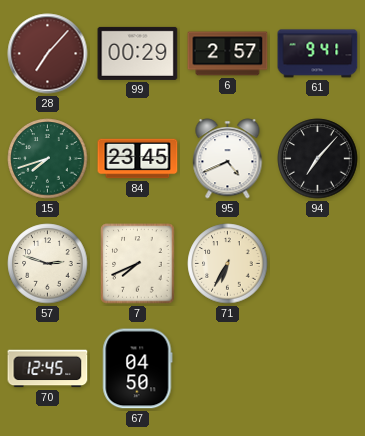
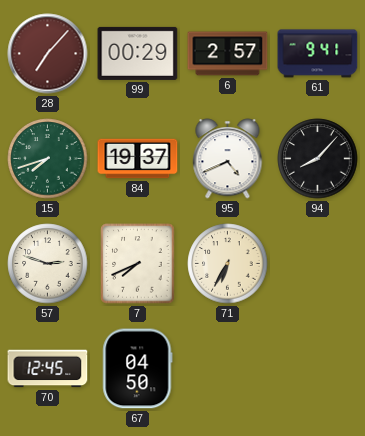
84: 23:45 -> 19:37
94: 7:07 -> 8:07
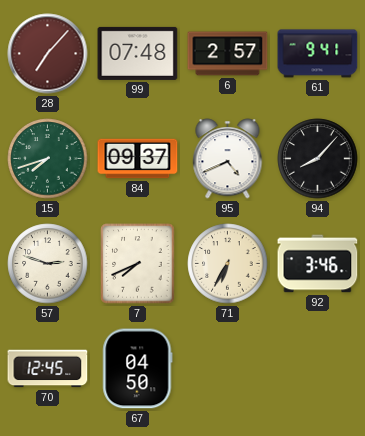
99: 00:29 -> 07:48
84: 19:37 -> 09:37
92: none -> 3:46
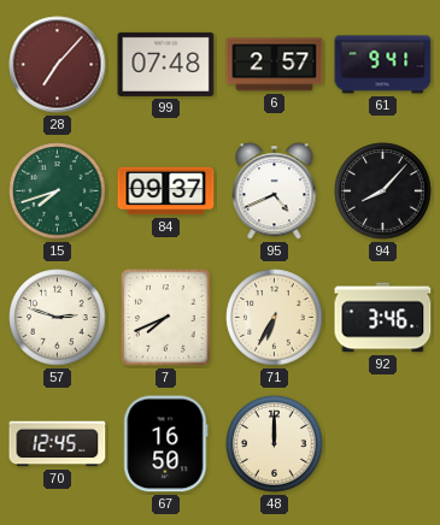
67: 04:50 -> 16:50
48: none -> 12:00
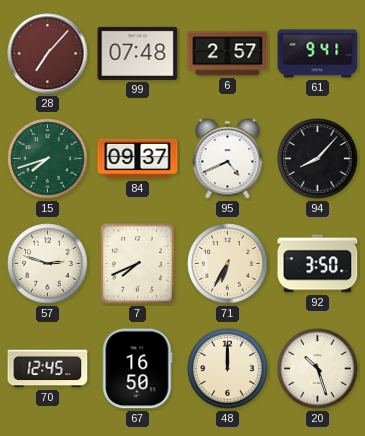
92: 3:46 -> 3:50
20: none -> 10:27
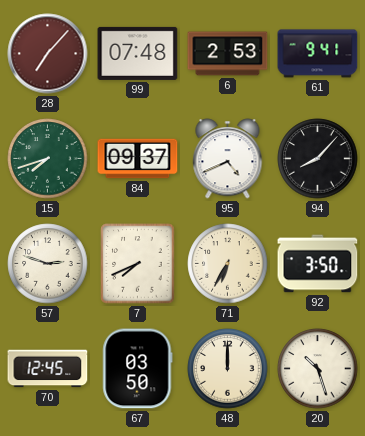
6: 2:57 -> 2:53
67: 16:50 -> 03:50
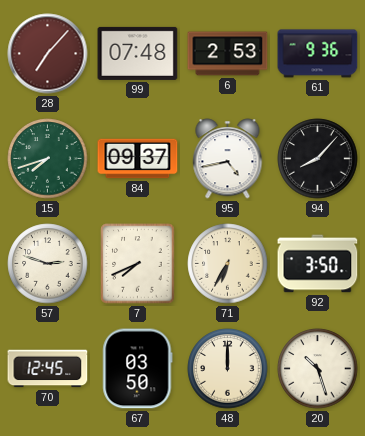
61: 9:41 -> 9:36
95: 4:41 -> 4:43
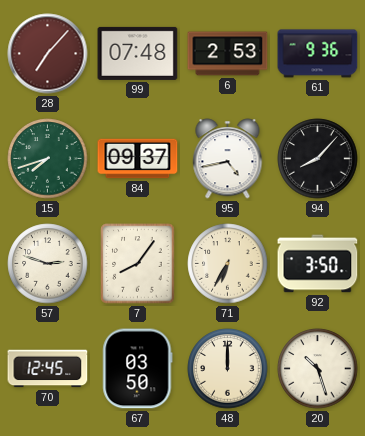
7: 7:41 -> 8:06
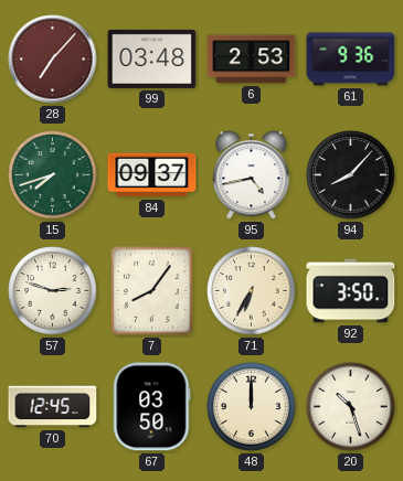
99: 07:48 -> 03:48
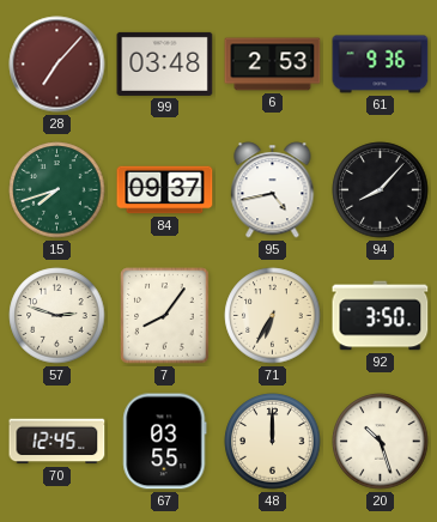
67: 03:50 -> 03:55
